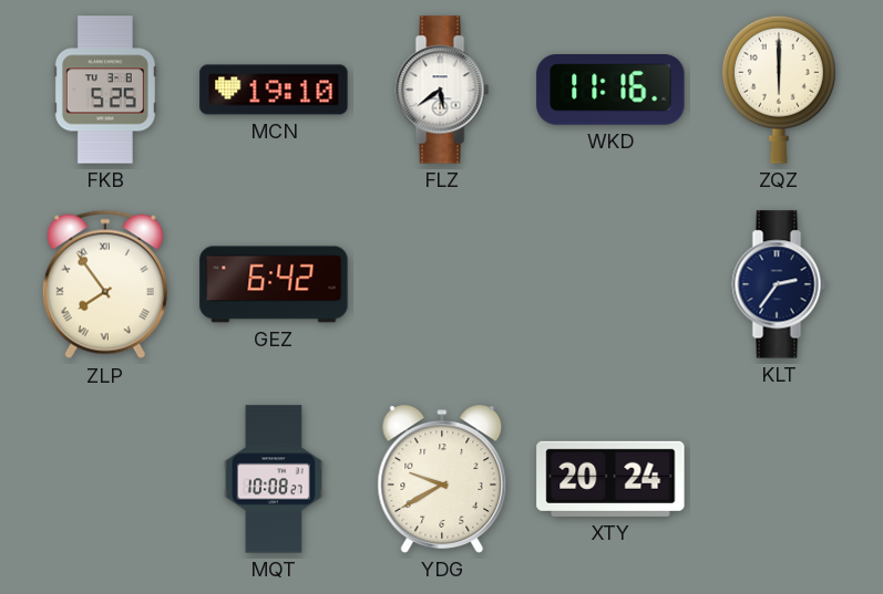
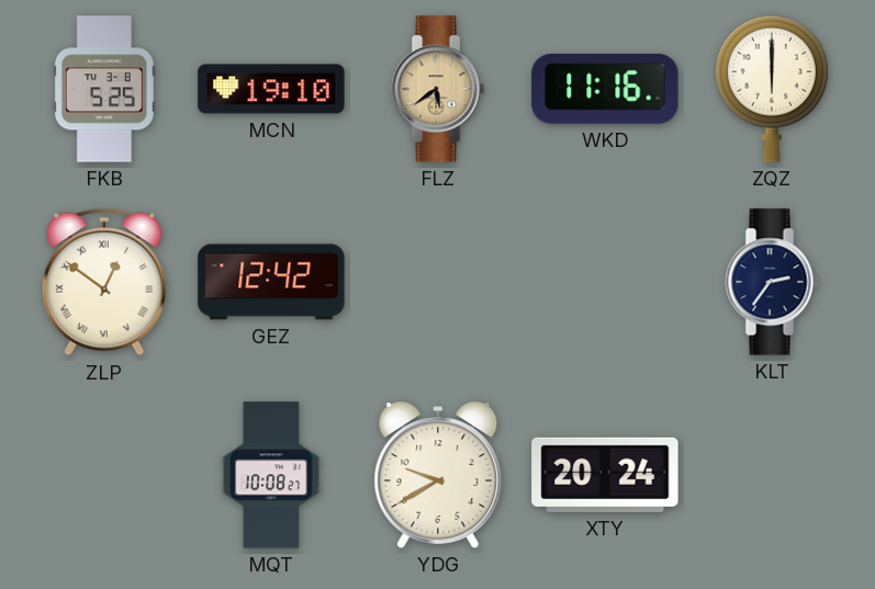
FLZ dial: white -> champagne
ZLP: 7:54 -> 12:51
GEZ: 6:42 -> 12:42
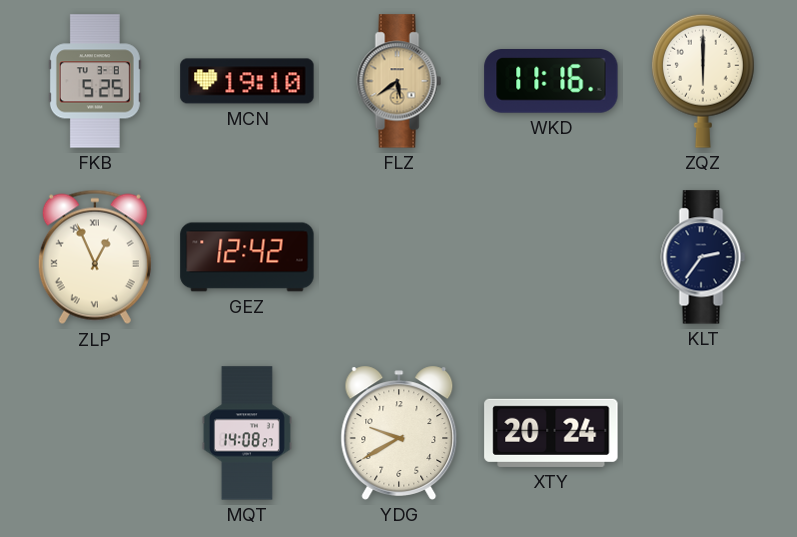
ZLP: 12:51 -> 12:56
MQT: 10:08 -> 14:08
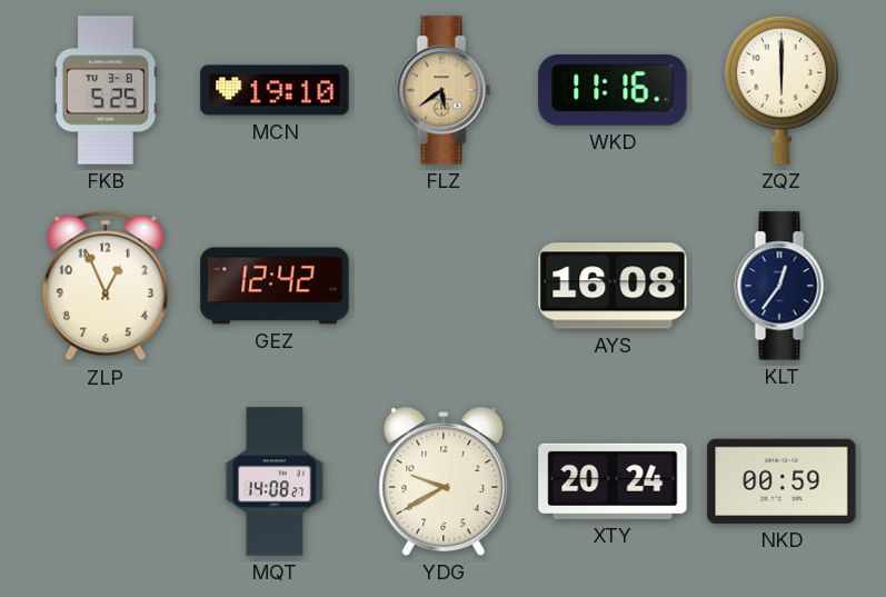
ZLP numerals: Roman -> Arabic
AYS: none -> 16:08
KLT: 2:36 -> 12:36
NKD: none -> 00:59
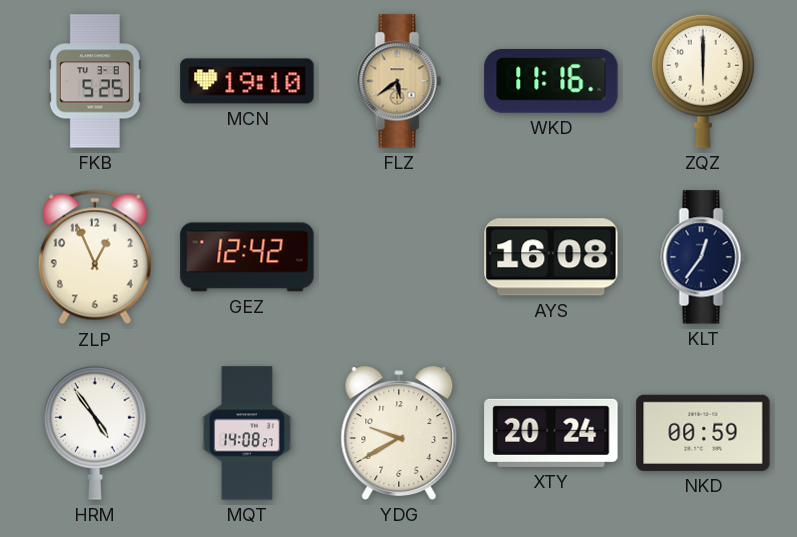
HRM: none -> 4:54
